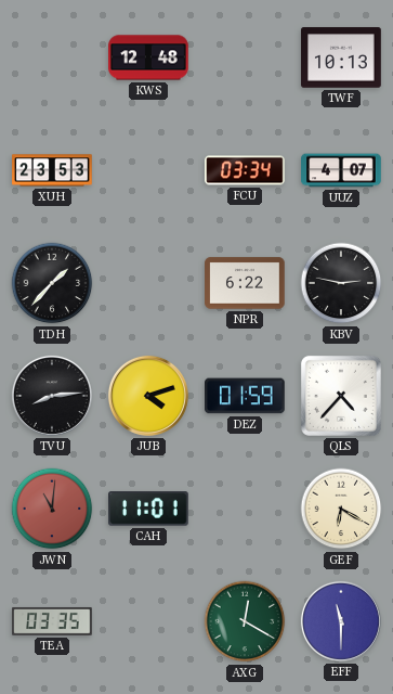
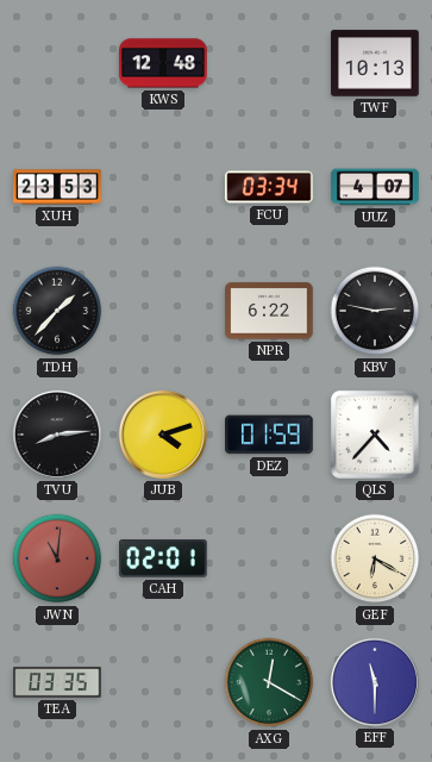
CAH: 11:01 -> 02:01
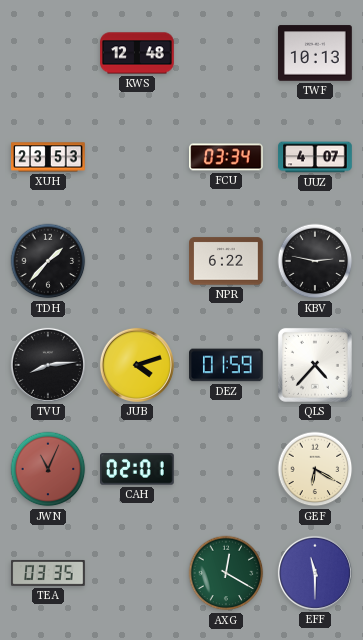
JWN: 11:01 -> 11:04
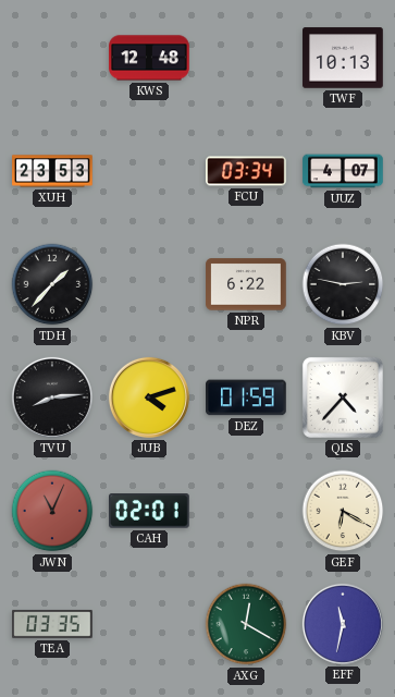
EFF: 11:30 -> 11:32
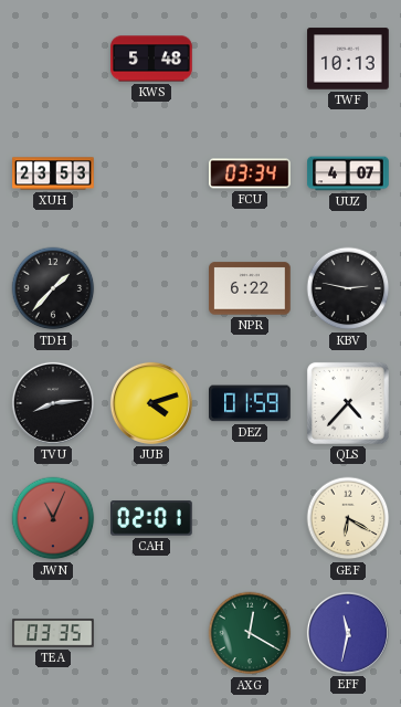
KWS: 12:48 -> 5:48
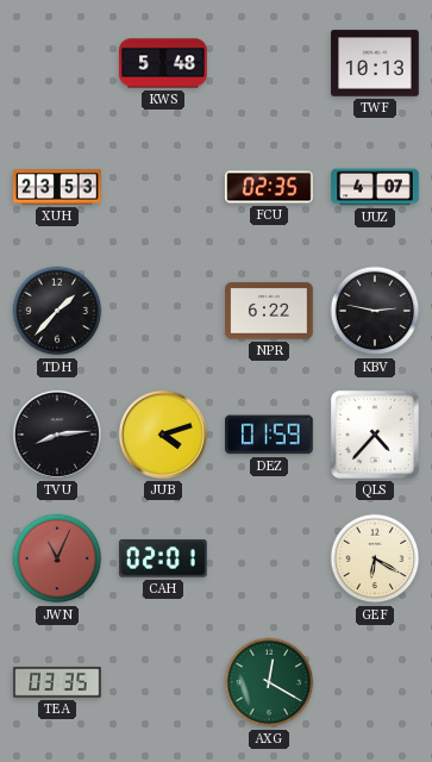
FCU: 03:34 -> 02:35
EFF: 11:32 -> none
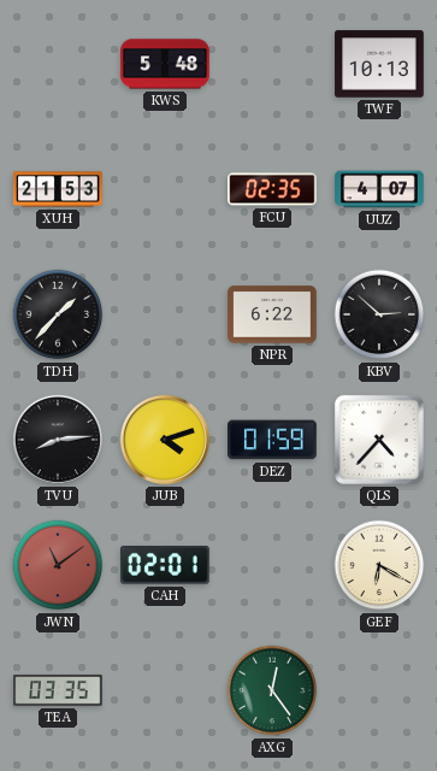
XUH: 23:53 -> 21:53
KBV: 2:47 -> 2:52
JWN: 11:04 -> 11:09
AXG: 12:20 -> 12:24
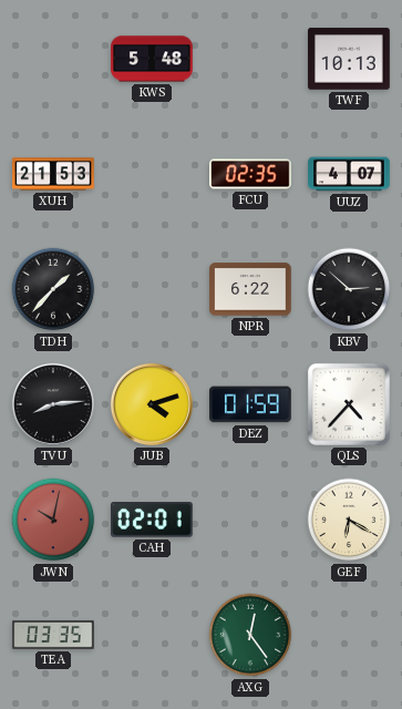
JWN: 11:09 -> 10:02
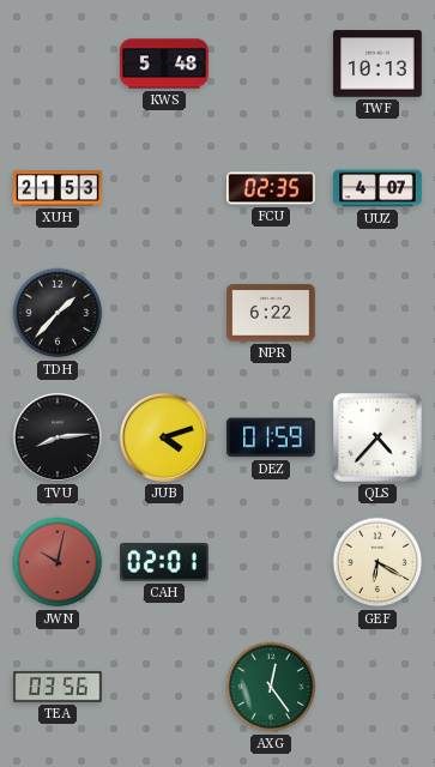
KBV: 2:52 -> none
TEA: 03:35 -> 03:56
